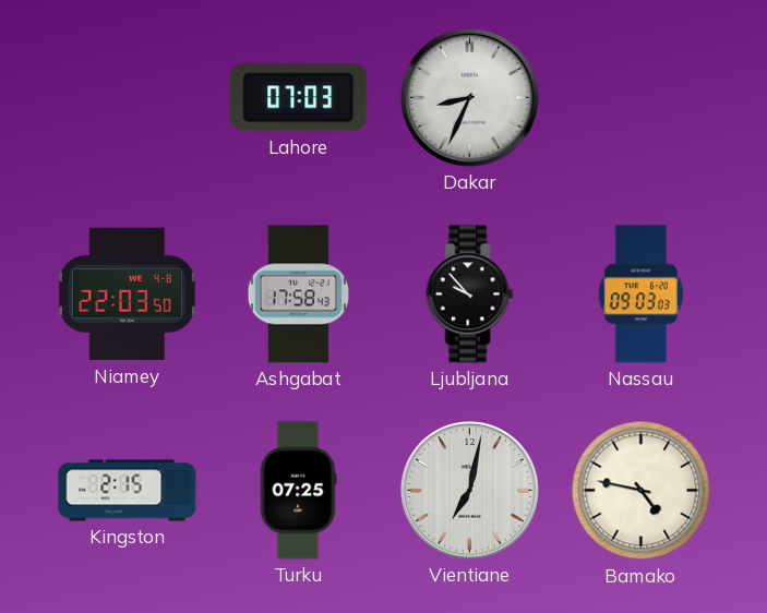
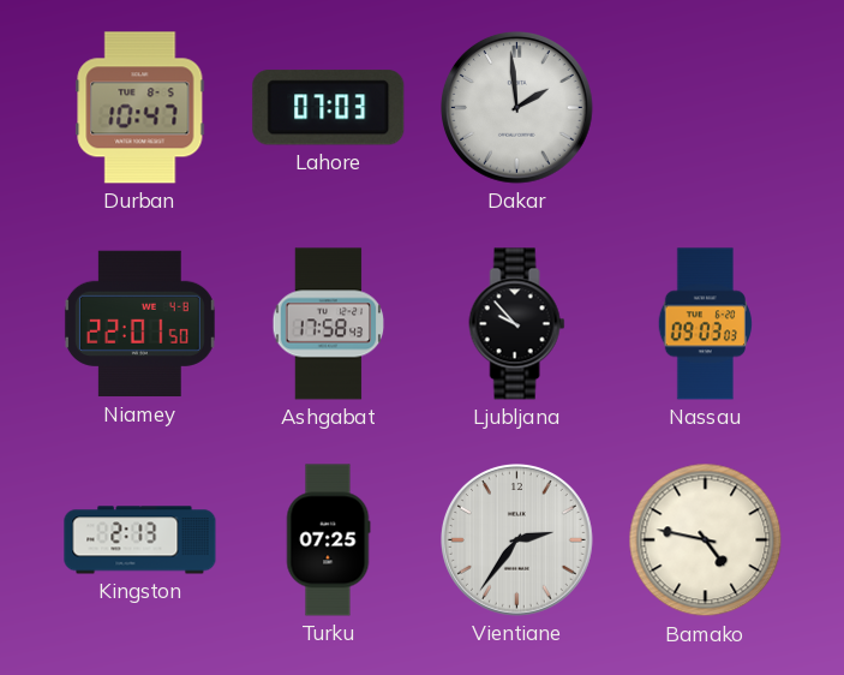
Durban: none -> 10:47
Dakar: 8:34 -> 1:59
Niamey: 22:03 -> 22:01
Kingston: 2:15 -> 2:13
Vientiane: 7:02 -> 2:36
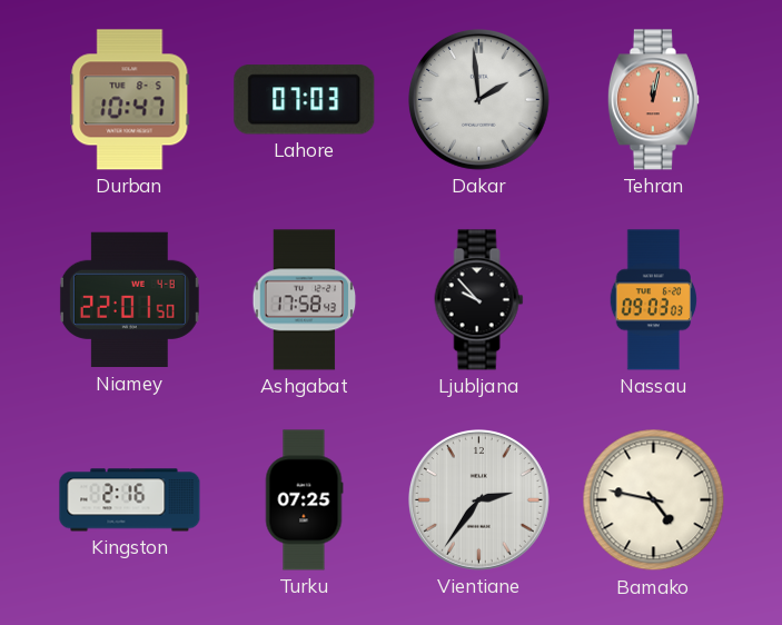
Tehran: none -> 12:02
Kingston: 2:13 -> 2:16
